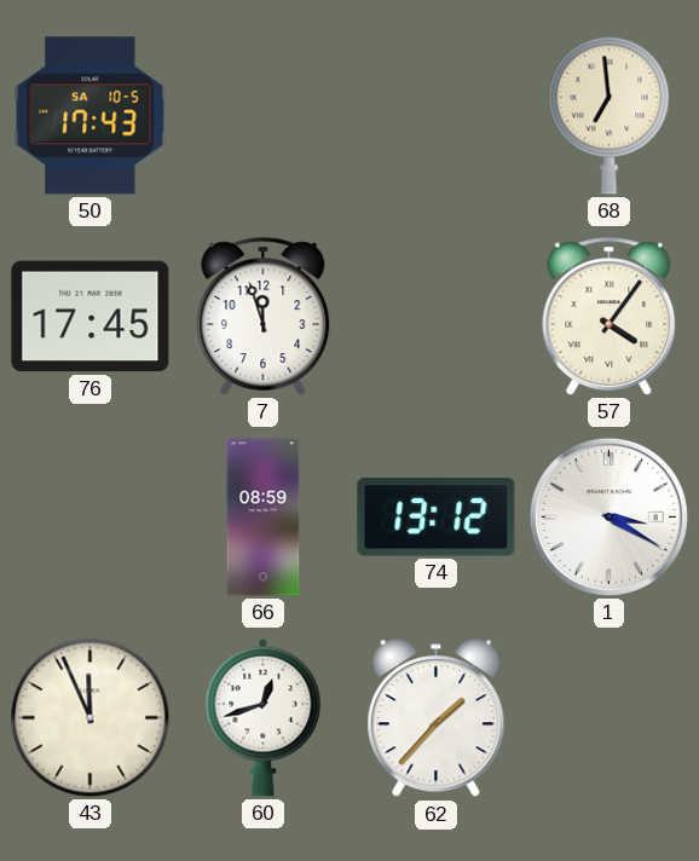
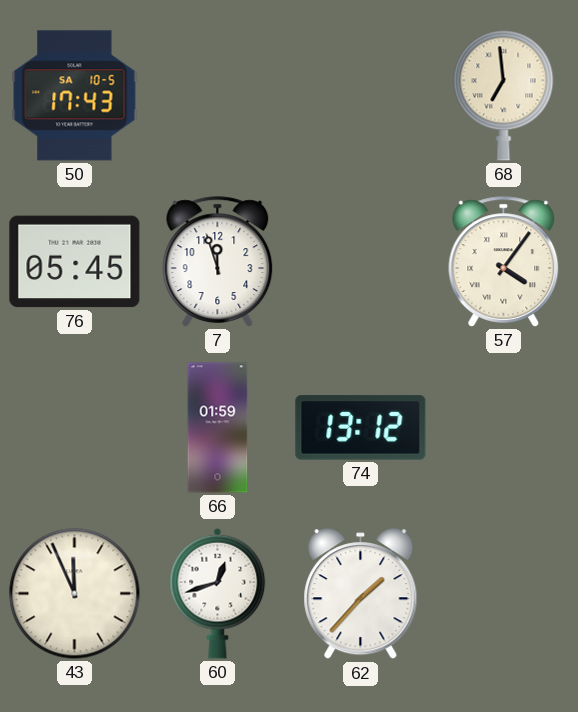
76: 17:45 -> 05:45
66: 08:59 -> 01:59
1: 3:20 -> none
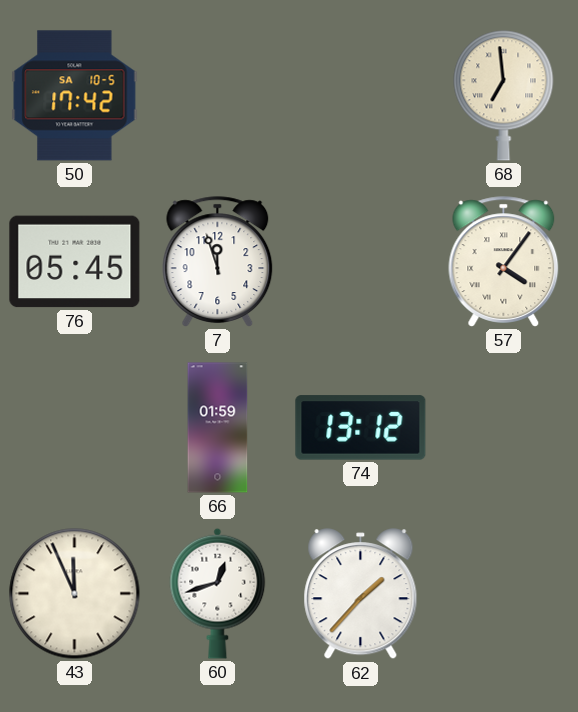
50: 17:43 -> 17:42
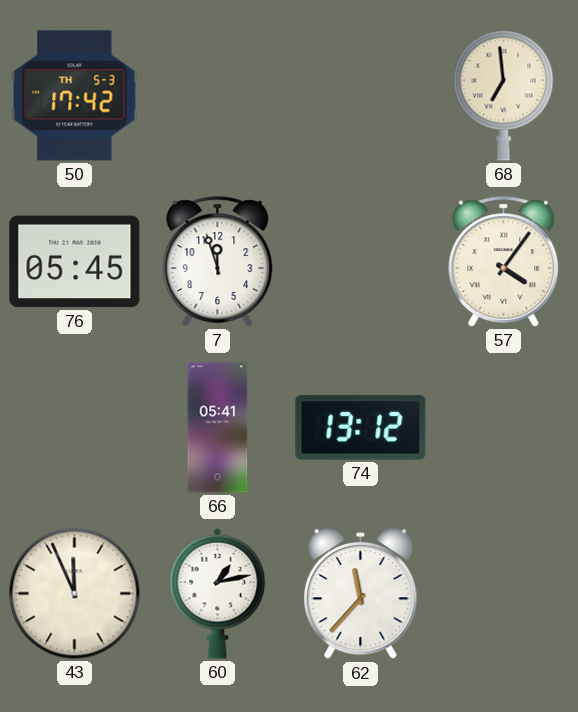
50 date: SA 10-5 -> TH 5-3
66: 01:59 -> 05:41
60: 12:42 -> 1:13
62: 1:37 -> 11:37
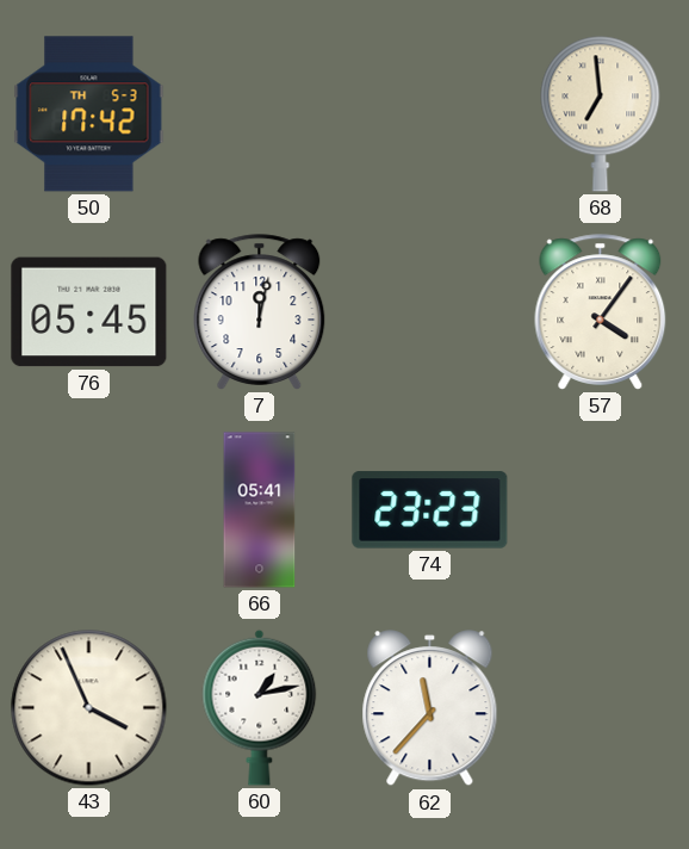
7: 11:57 -> 12:02
74: 13:12 -> 23:23
43: 11:56 -> 3:56
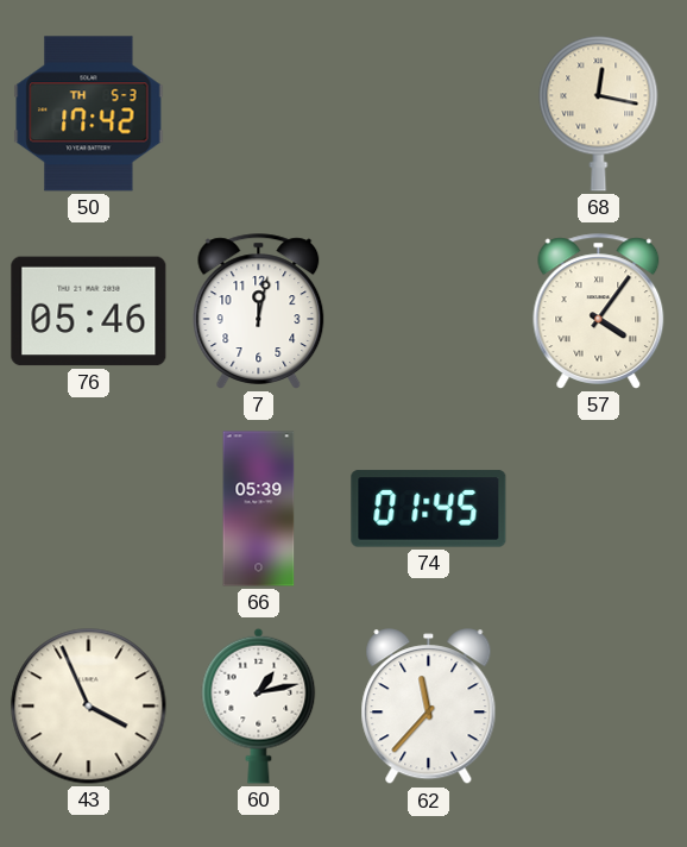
68: 6:59 -> 12:17
76: 05:45 -> 05:46
66: 05:41 -> 05:39
74: 23:23 -> 01:45
